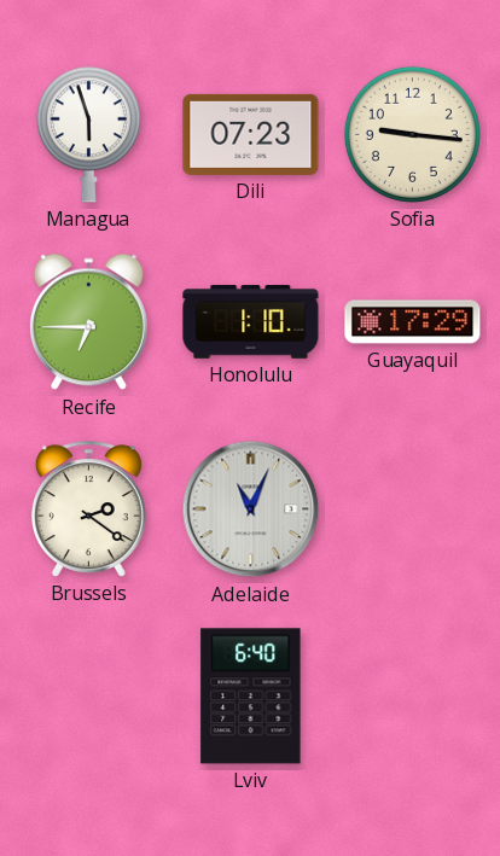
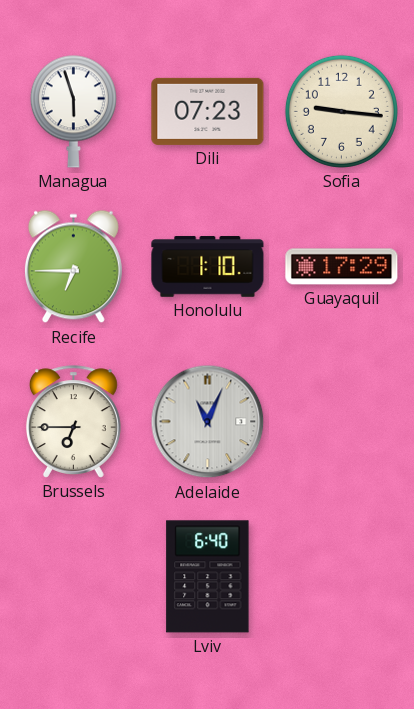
Brussels: 2:21 -> 6:45
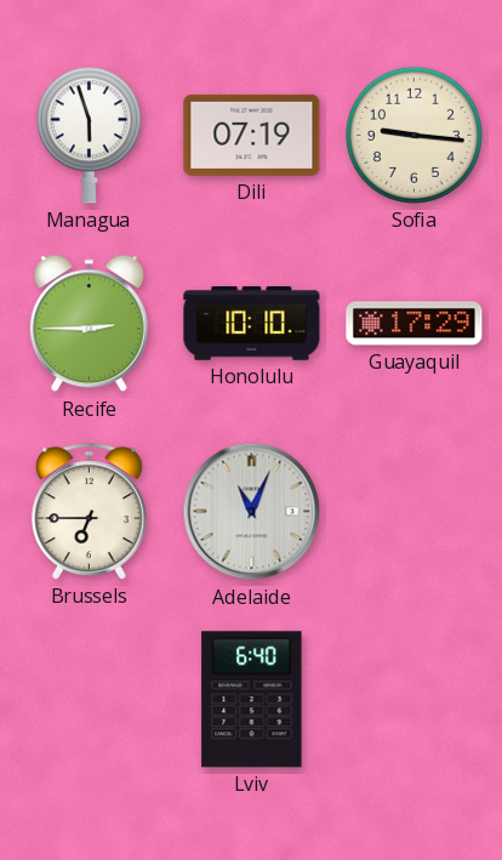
Dili: 07:23 -> 07:19
Recife: 6:45 -> 2:45
Honolulu: 1:10 -> 10:10
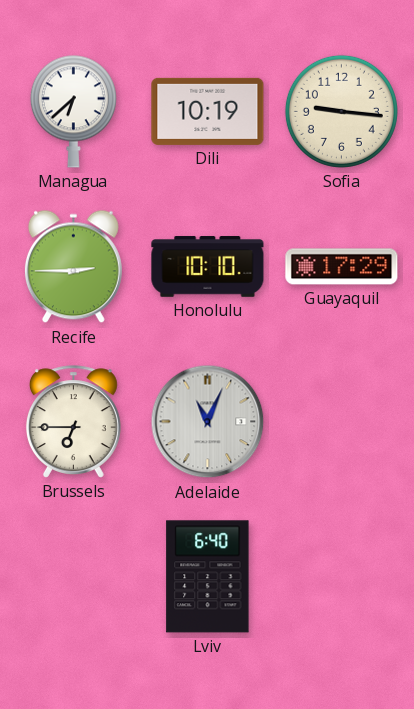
Managua: 5:57 -> 6:38
Dili: 07:19 -> 10:19
